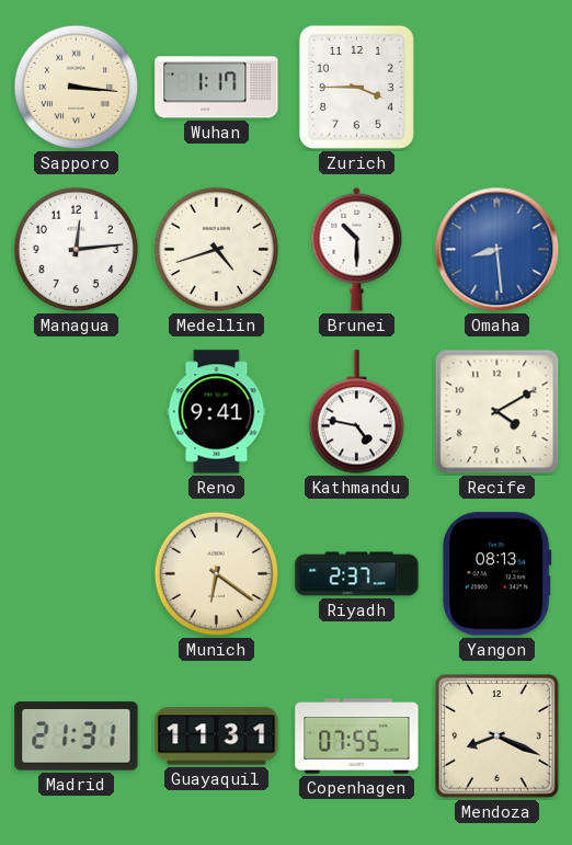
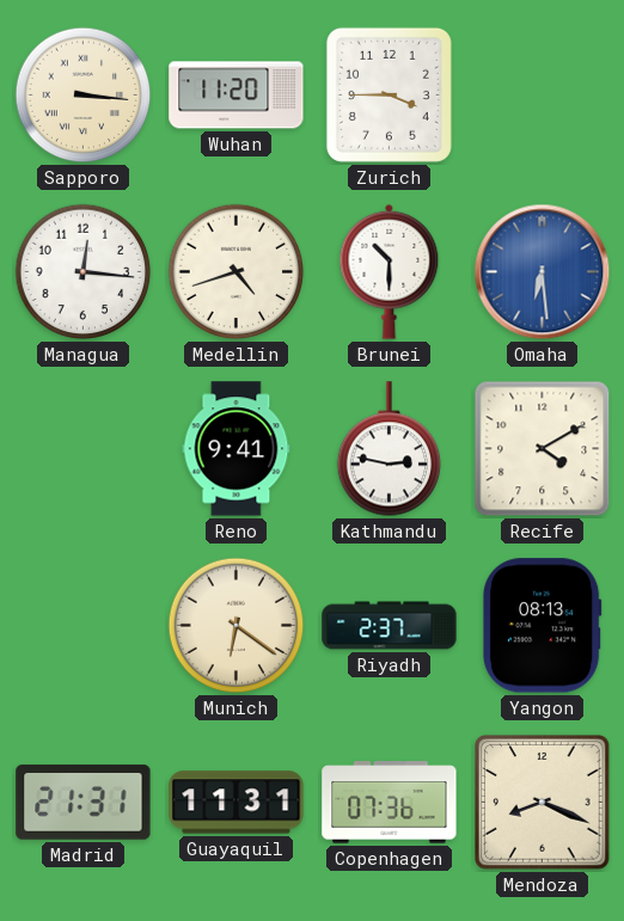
Wuhan: 1:17 -> 11:20
Managua: 12:14 -> 12:16
Omaha: 8:29 -> 6:29
Kathmandu: 4:47 -> 2:47
Copenhagen: 07:55 -> 07:36
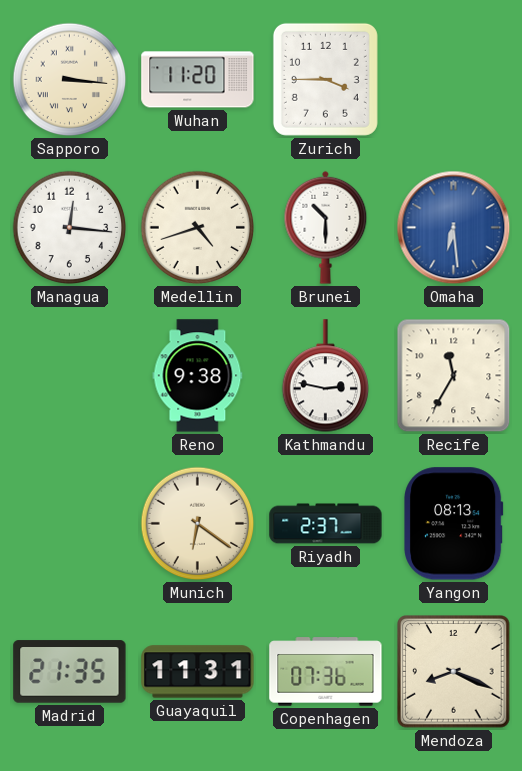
Reno: 9:41 -> 9:38
Recife: 4:10 -> 11:35
Madrid: 21:31 -> 21:35
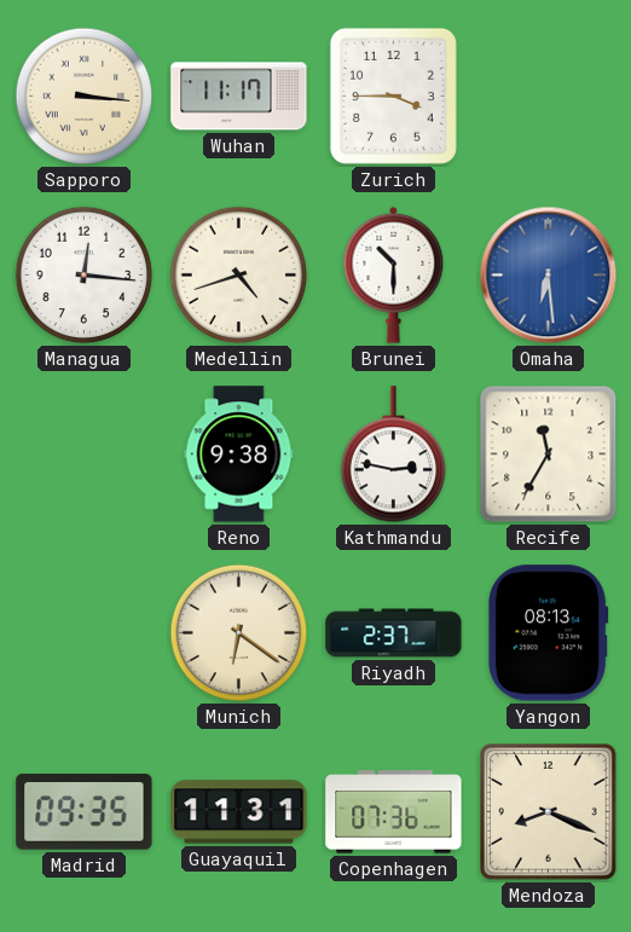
Wuhan: 11:20 -> 11:17
Madrid: 21:35 -> 09:35
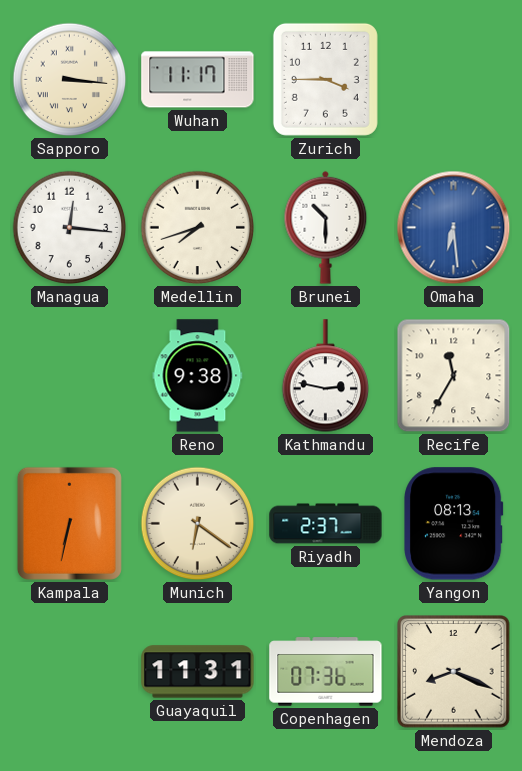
Medellin: 4:42 -> 7:42
Kampala: none -> 6:32
Madrid: 09:35 -> none
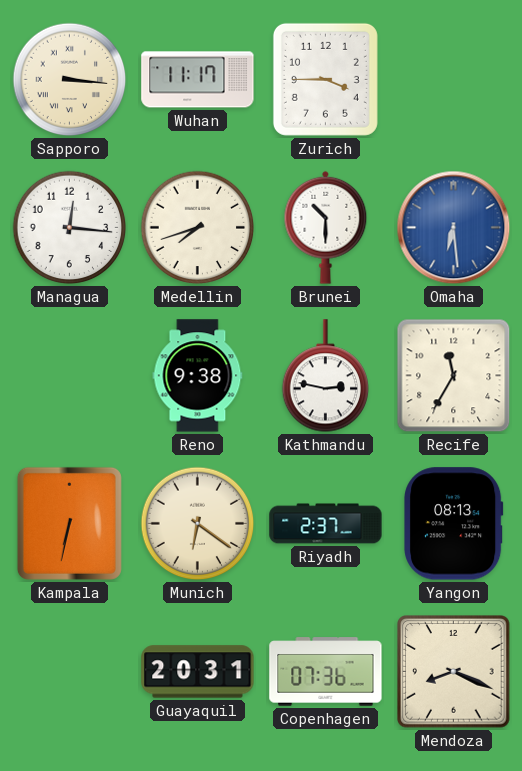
Guayaquil: 11:31 -> 20:31
